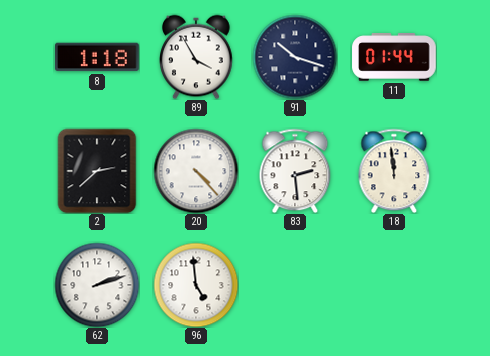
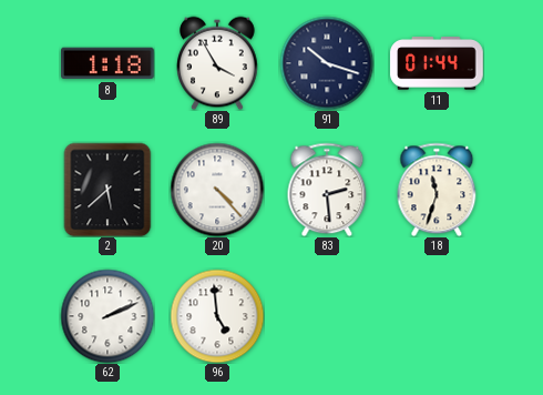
2: 2:38 -> 5:38
18: 11:59 -> 11:33
62: 2:12 -> 2:11
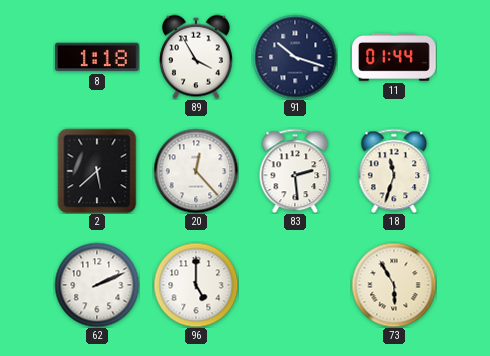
20: 4:23 -> 12:23
96: 4:59 -> 5:00
73: none -> 5:55
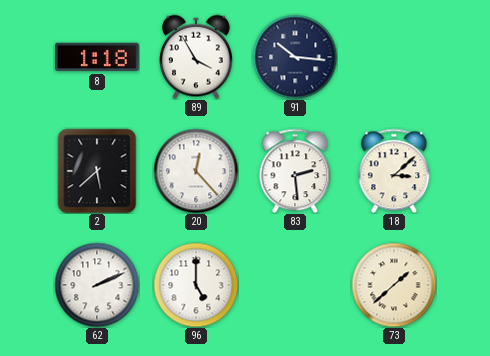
91: 10:18 -> 10:16
11: 01:44 -> none
18: 11:33 -> 3:08
73: 5:55 -> 1:38
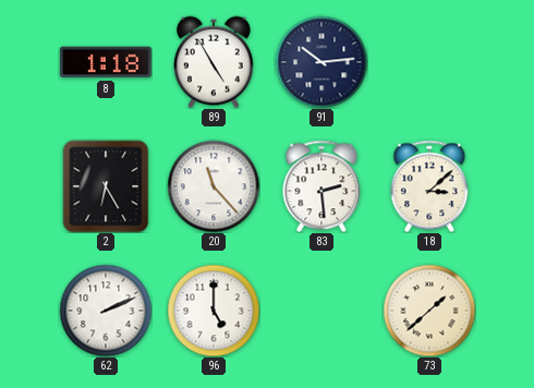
89: 3:55 -> 4:55
91: 10:16 -> 10:14
2: 5:38 -> 6:25
20: 12:23 -> 11:23
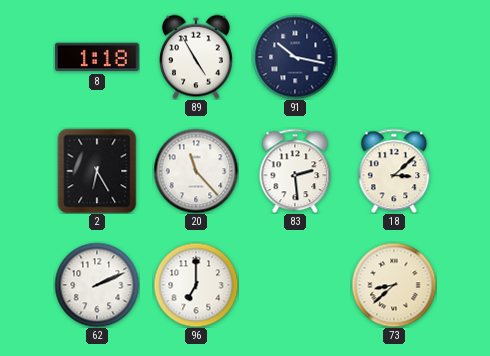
91: 10:14 -> 10:17
96: 5:00 -> 7:00
73: 1:38 -> 8:38
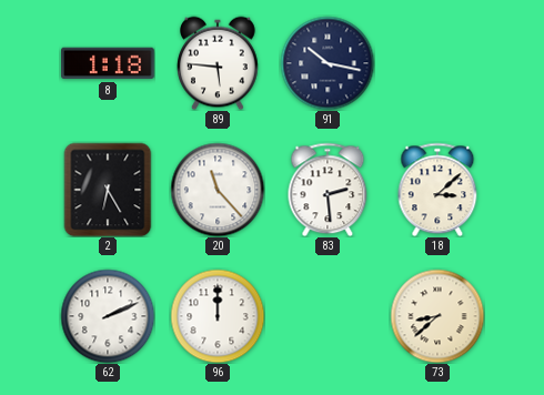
89: 4:55 -> 5:46
96: 7:00 -> 12:00
